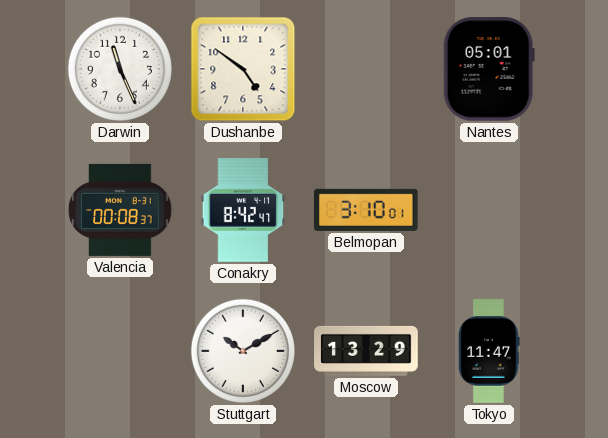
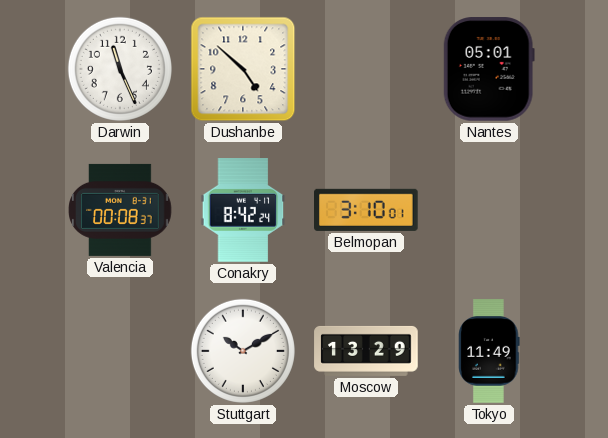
Dushanbe: 4:51 -> 4:52
Conakry: 8:42:47 -> 8:42:24
Tokyo: 11:47 -> 11:49
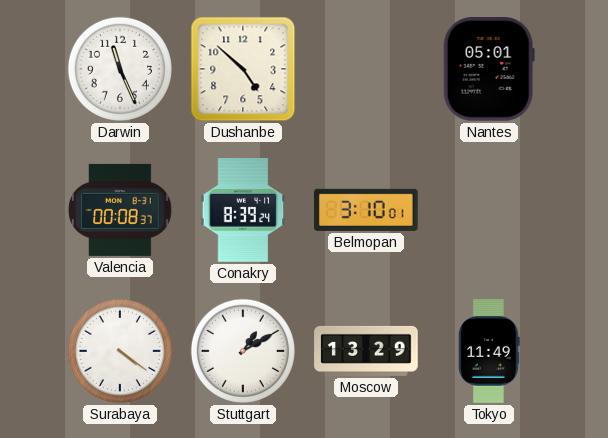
Conakry: 8:42 -> 8:39
Surabaya: none -> 4:21
Stuttgart: 10:10 -> 1:10
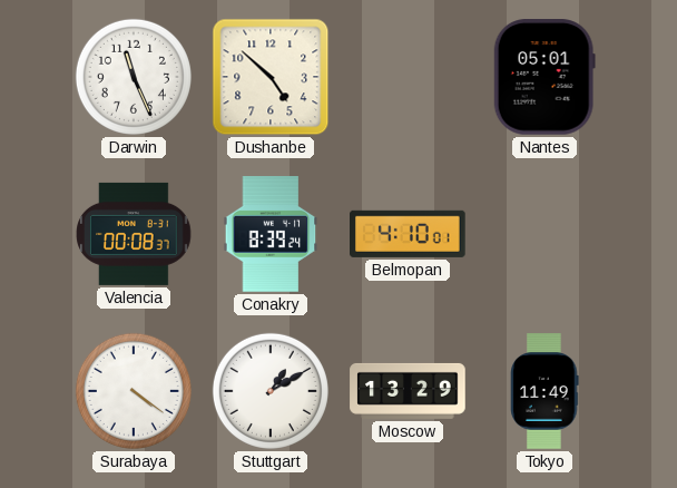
Belmopan: 3:10 -> 4:10
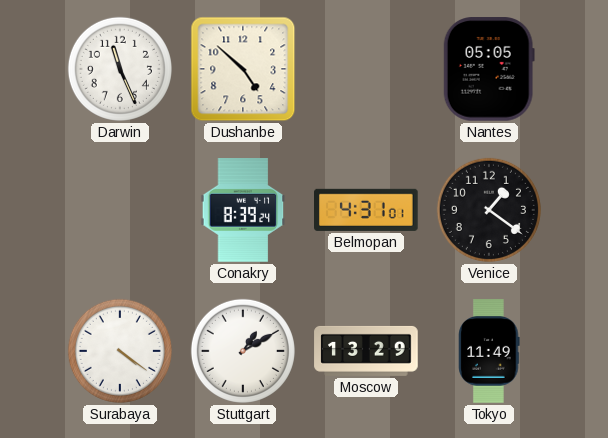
Nantes: 05:01 -> 05:05
Valencia: 00:08 -> none
Belmopan: 4:10 -> 4:31
Venice: none -> 1:21
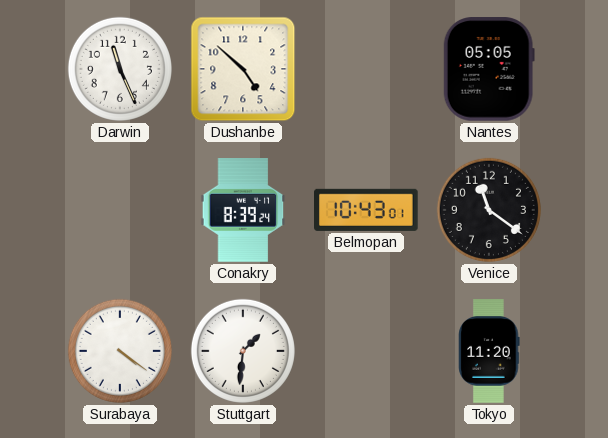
Belmopan: 4:31 -> 10:43
Venice: 1:21 -> 11:21
Stuttgart: 1:10 -> 1:31
Moscow: 13:29 -> none
Tokyo: 11:49 -> 11:20
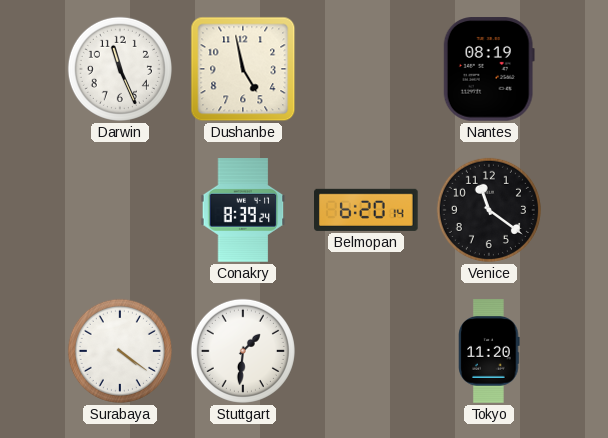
Dushanbe: 4:52 -> 4:58
Nantes: 05:05 -> 08:19
Belmopan: 10:43 -> 6:20
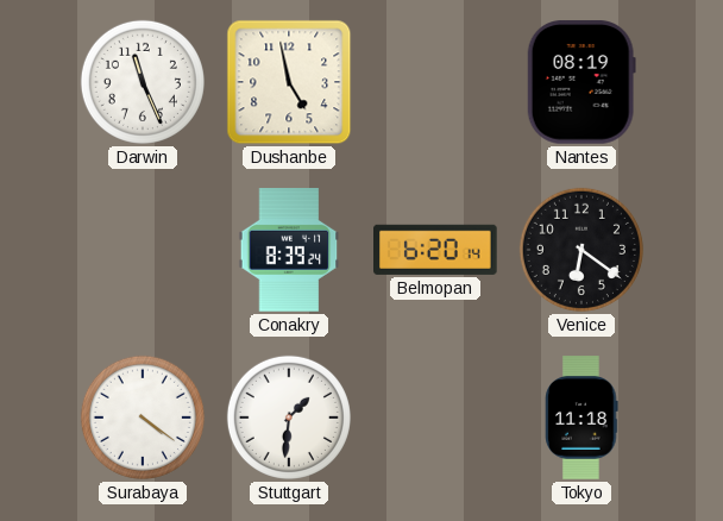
Venice: 11:21 -> 6:21
Tokyo: 11:20 -> 11:18
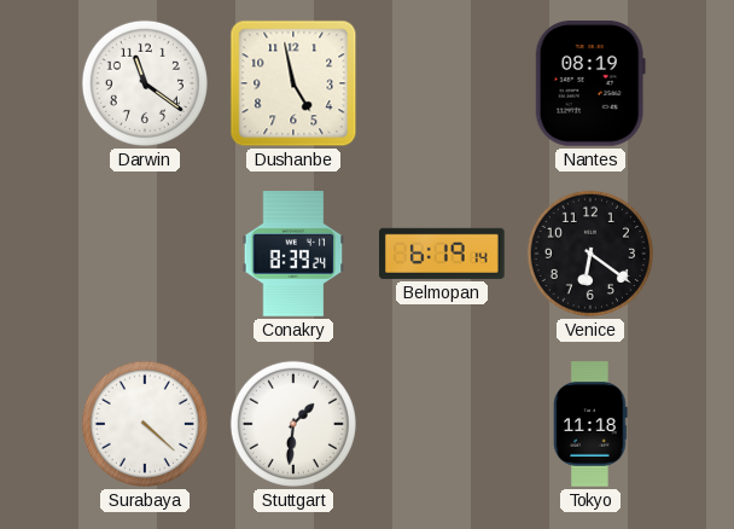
Darwin: 11:26 -> 11:21
Belmopan: 6:20 -> 6:19
Surabaya: 4:21 -> 4:22
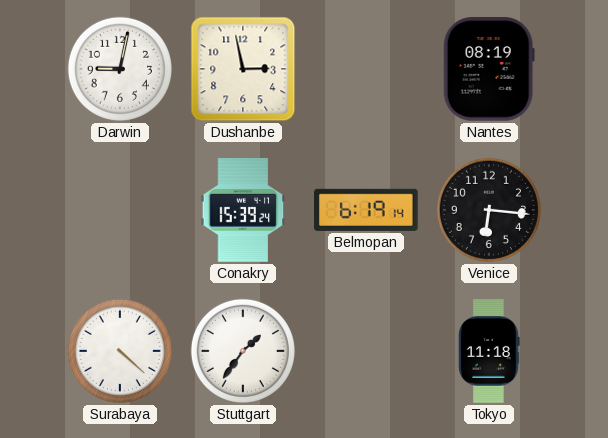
Darwin: 11:21 -> 9:02
Dushanbe: 4:58 -> 2:58
Conakry: 8:39 -> 15:39
Venice: 6:21 -> 6:16
Stuttgart: 1:31 -> 1:36
